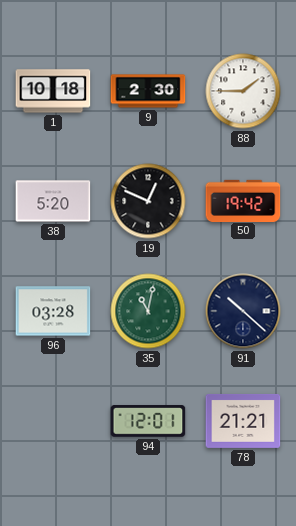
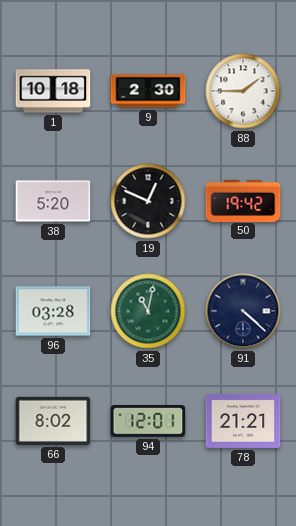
91: 10:22 -> 4:22
66: none -> 8:02
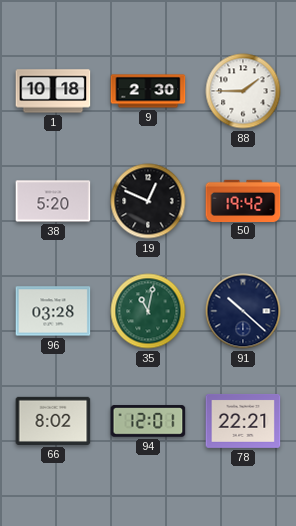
91: 4:22 -> 10:22
78: 21:21 -> 22:21
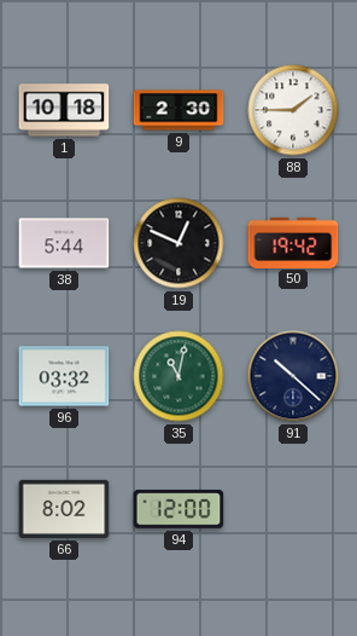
38: 5:20 -> 5:44
96: 03:28 -> 03:32
94: 12:01 -> 12:00
78: 22:21 -> none
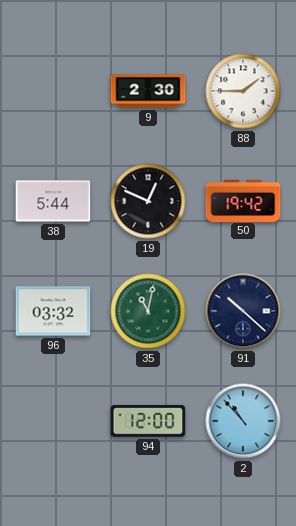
1: 10:18 -> none
66: 8:02 -> none
2: none -> 10:53
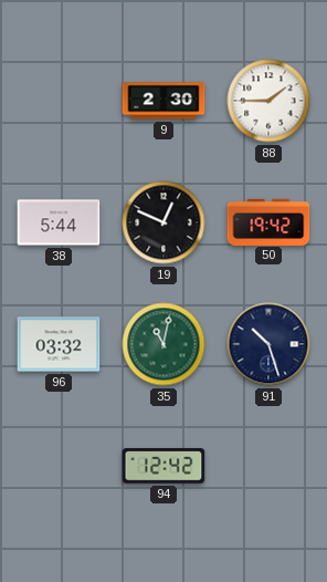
91: 10:22 -> 10:27
94: 12:00 -> 12:42
2: 10:53 -> none
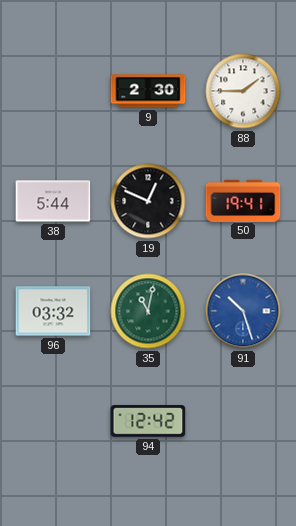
50: 19:42 -> 19:41
91 dial: navy -> blue
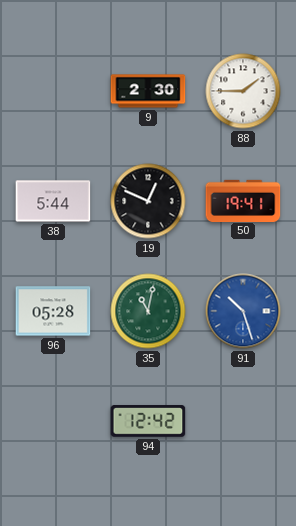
96: 03:32 -> 05:28
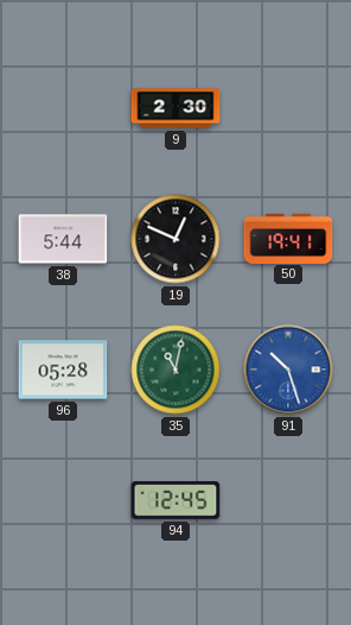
88: 1:45 -> none
94: 12:42 -> 12:45
